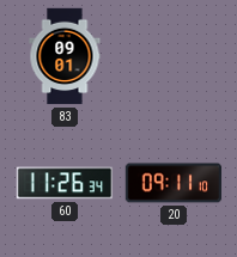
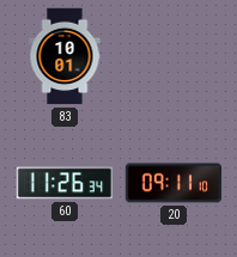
83: 09:01 -> 10:01
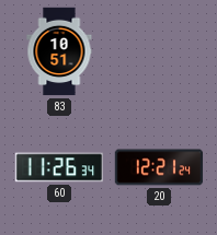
83: 10:01 -> 10:51
20: 09:11 -> 12:21
